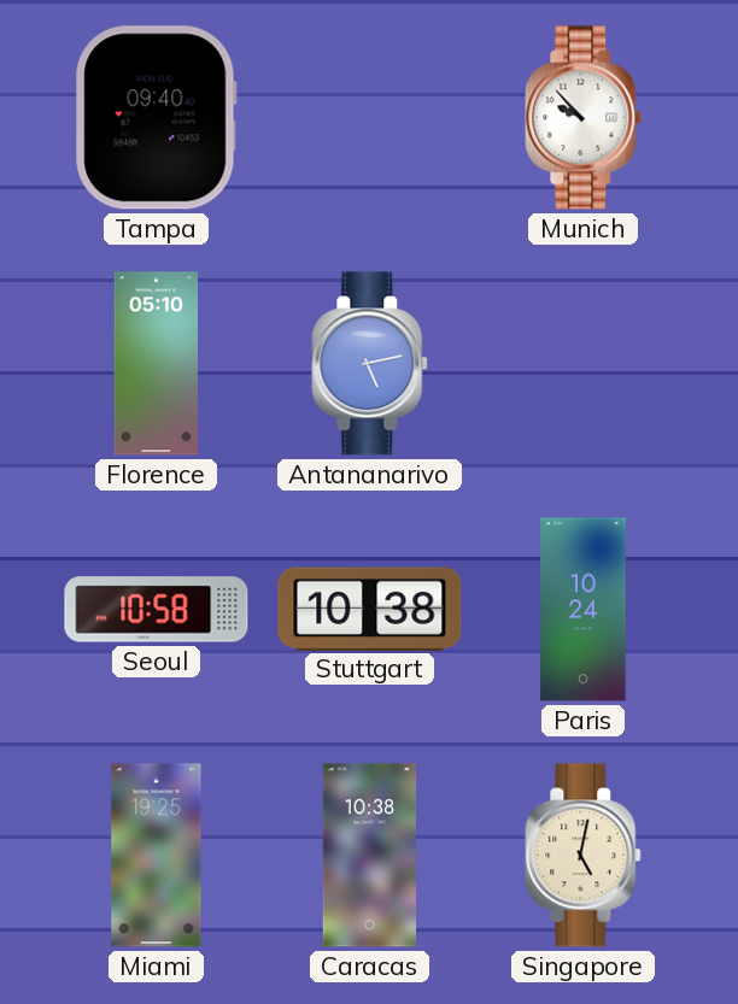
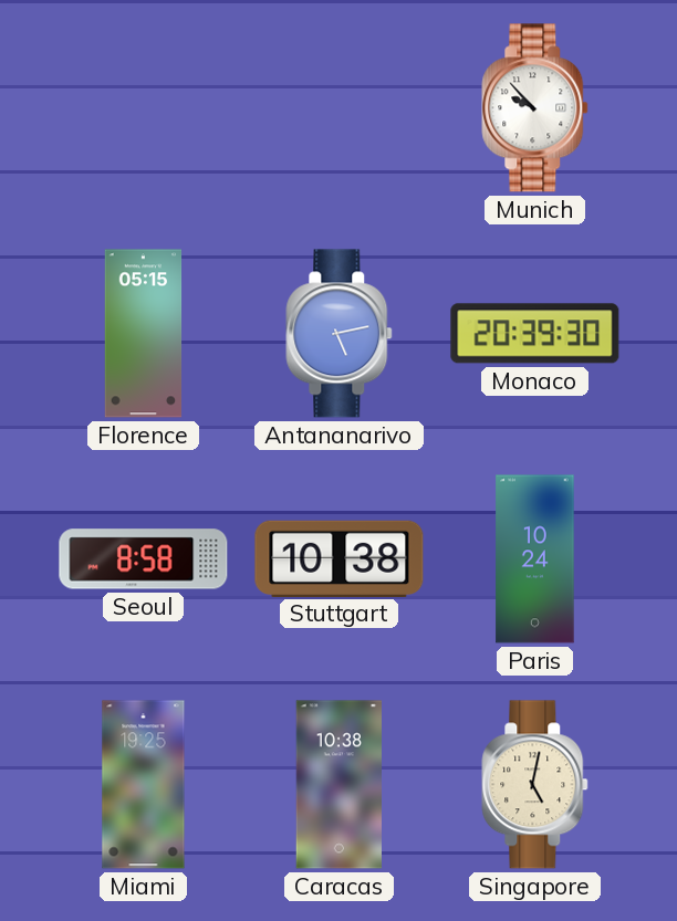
Tampa: 09:40 -> none
Florence: 05:10 -> 05:15
Monaco: none -> 20:39
Seoul: 10:58 -> 8:58
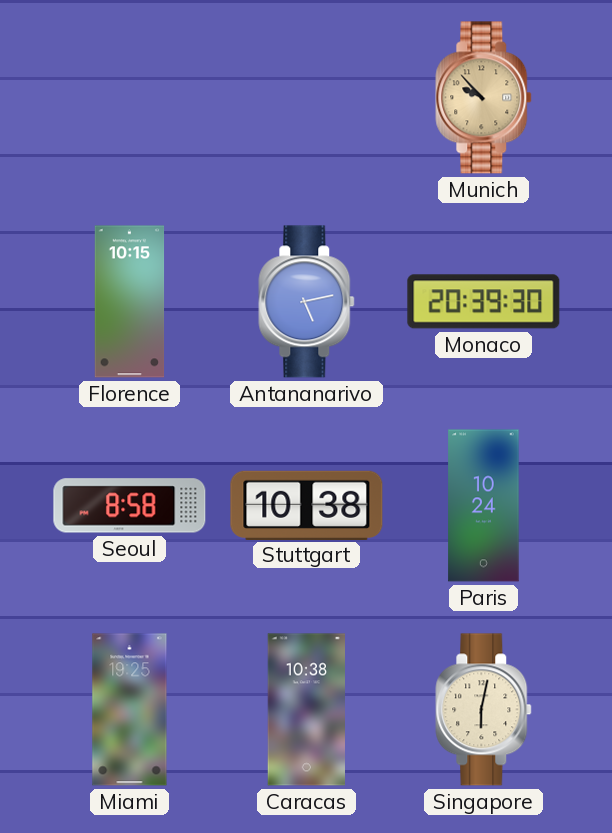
Munich dial: white -> champagne
Florence: 05:15 -> 10:15
Singapore: 5:02 -> 6:02
